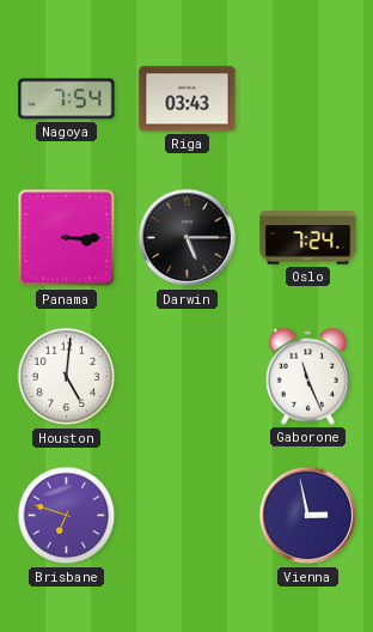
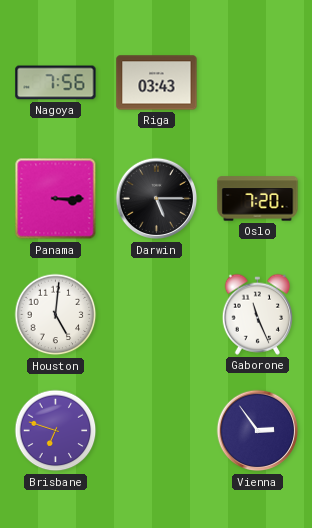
Nagoya: 7:54 -> 7:56
Oslo: 7:24 -> 7:20
Vienna: 2:58 -> 2:54
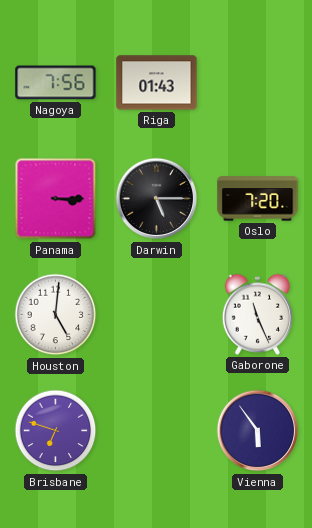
Riga: 03:43 -> 01:43
Vienna: 2:54 -> 5:54
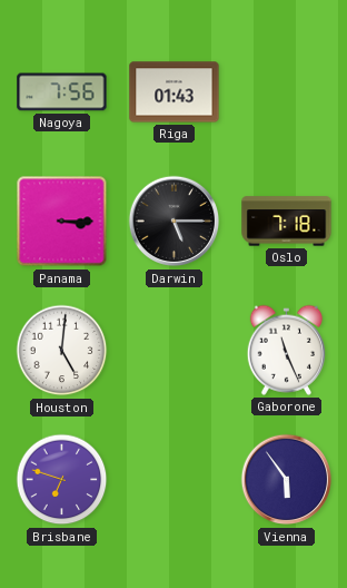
Oslo: 7:20 -> 7:18
